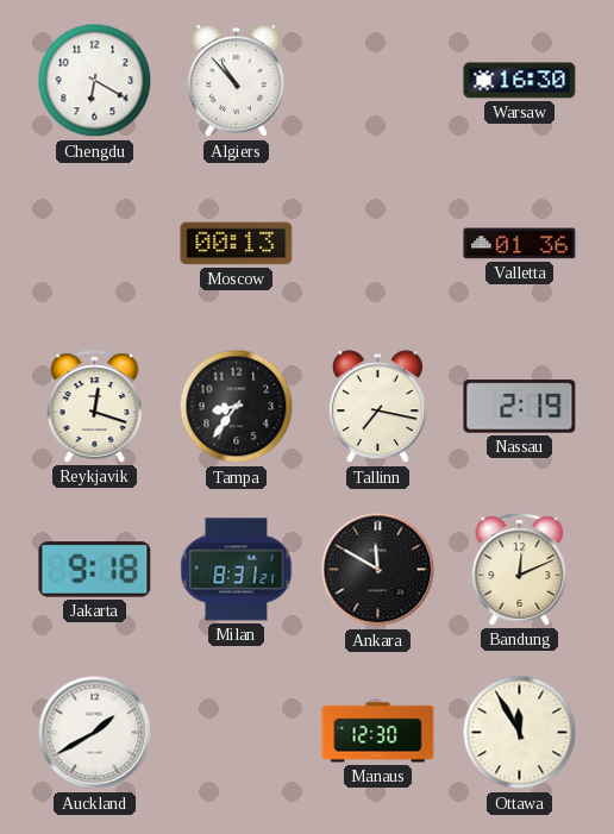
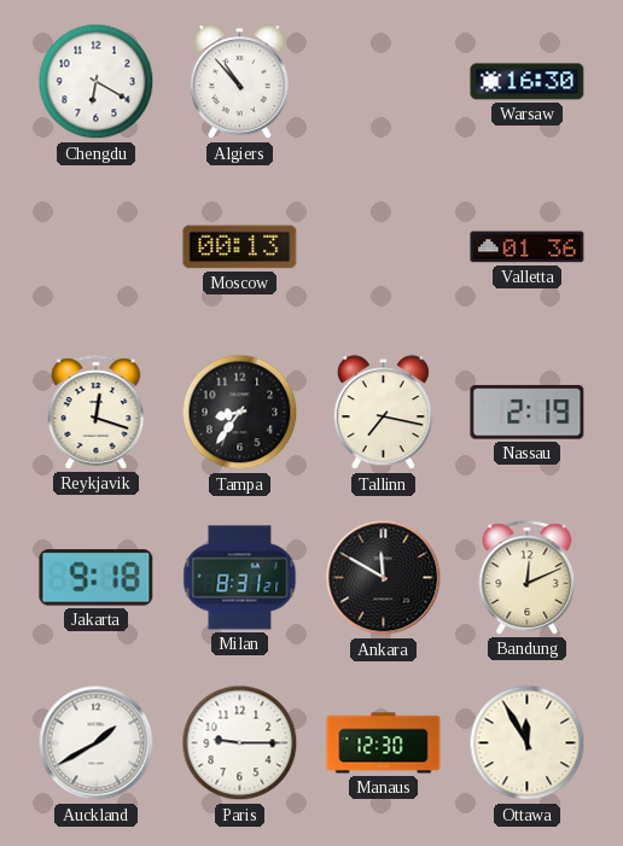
Paris: none -> 9:15
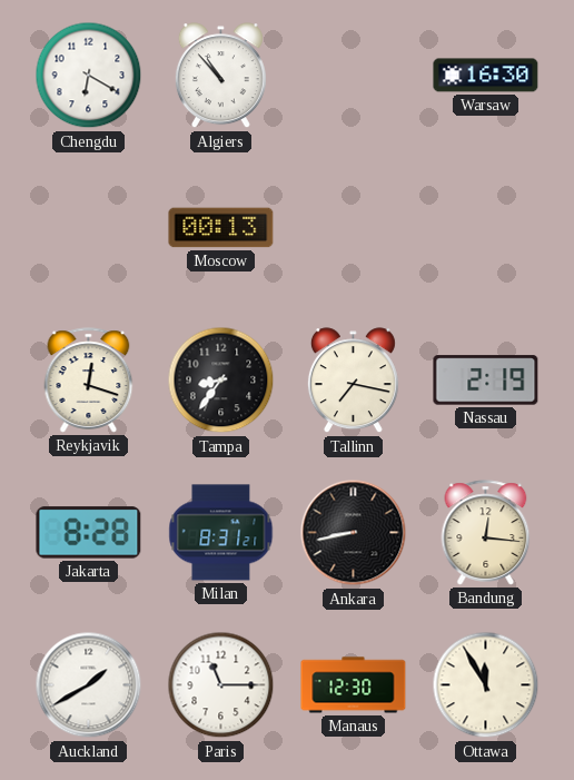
Valletta: 01:36 -> none
Jakarta: 9:18 -> 8:28
Ankara: 11:50 -> 8:43
Bandung: 12:11 -> 12:16
Paris: 9:15 -> 11:15
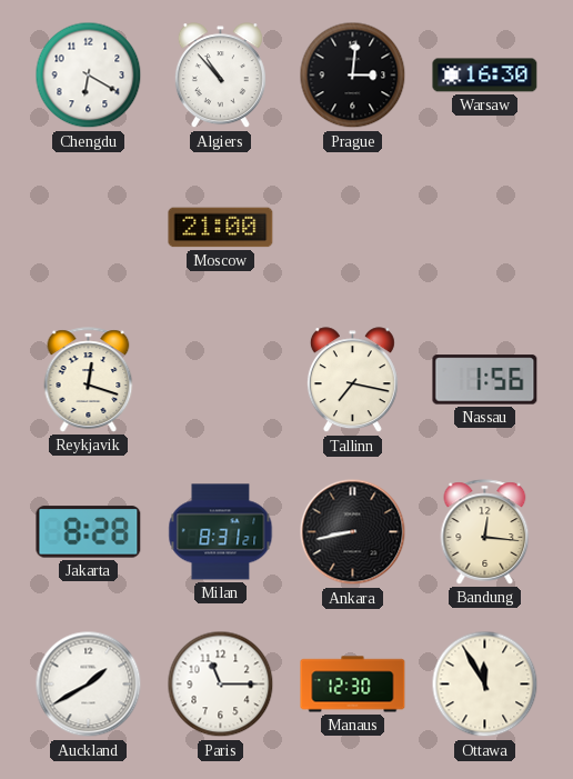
Prague: none -> 3:01
Moscow: 00:13 -> 21:00
Tampa: 8:36 -> none
Nassau: 2:19 -> 1:56
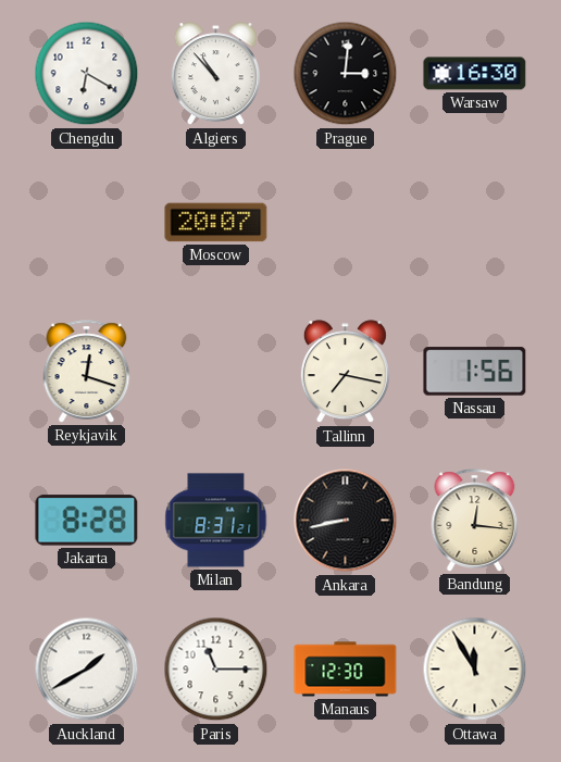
Moscow: 21:00 -> 20:07
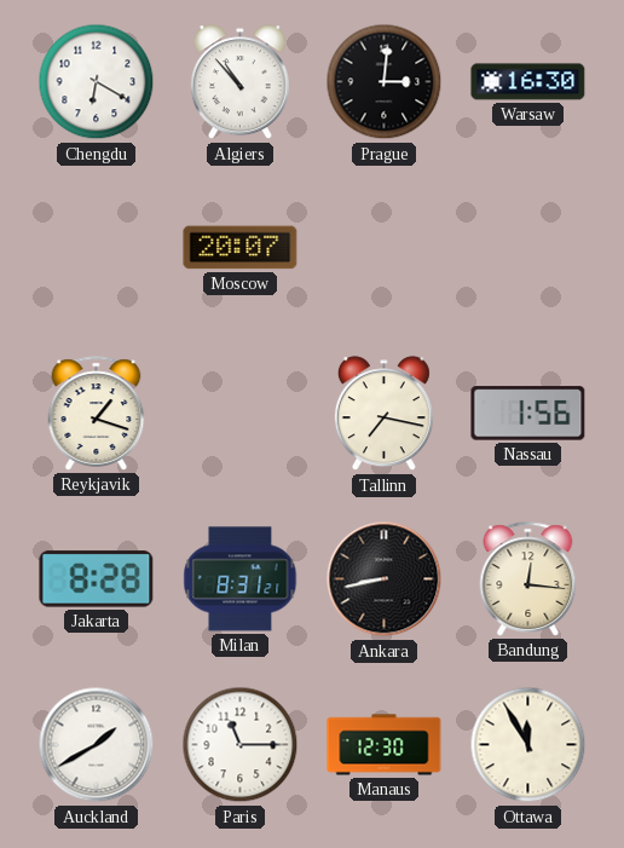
Reykjavik: 12:18 -> 1:18
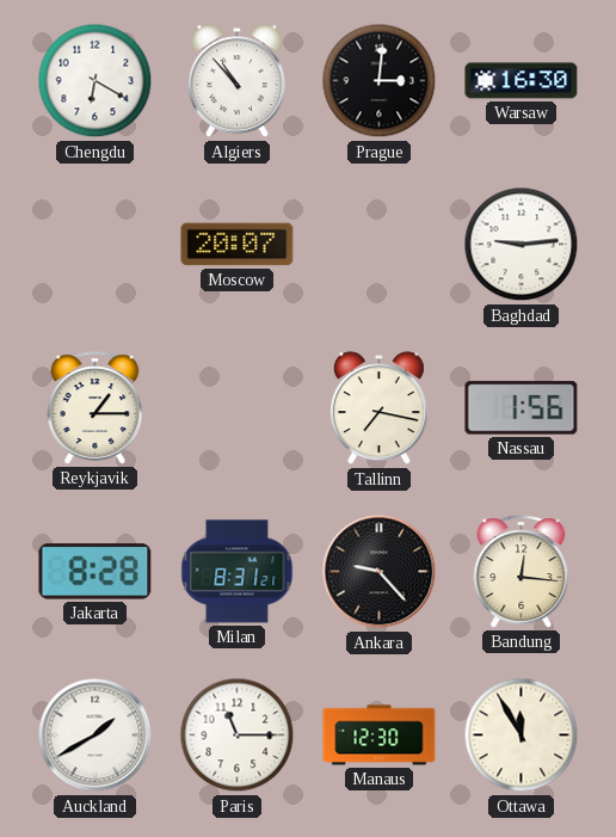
Baghdad: none -> 9:14
Reykjavik: 1:18 -> 1:15
Ankara: 8:43 -> 9:23
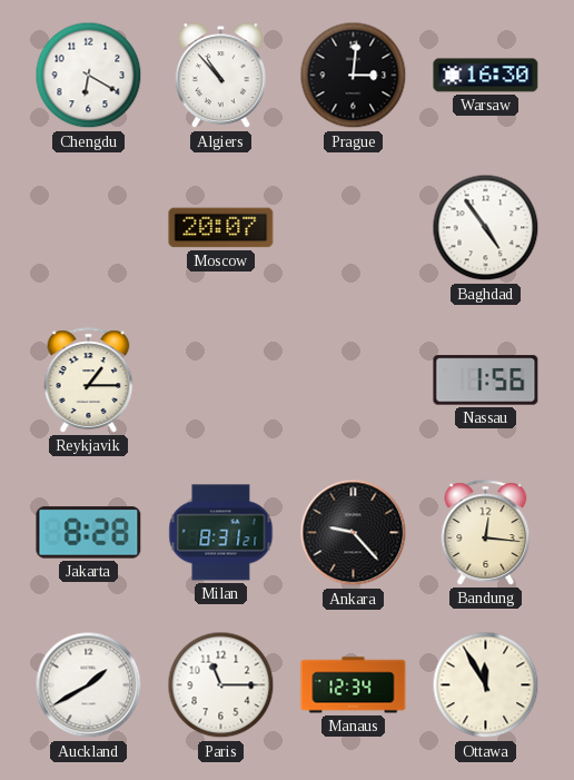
Baghdad: 9:14 -> 4:54
Tallinn: 7:17 -> none
Manaus: 12:30 -> 12:34
